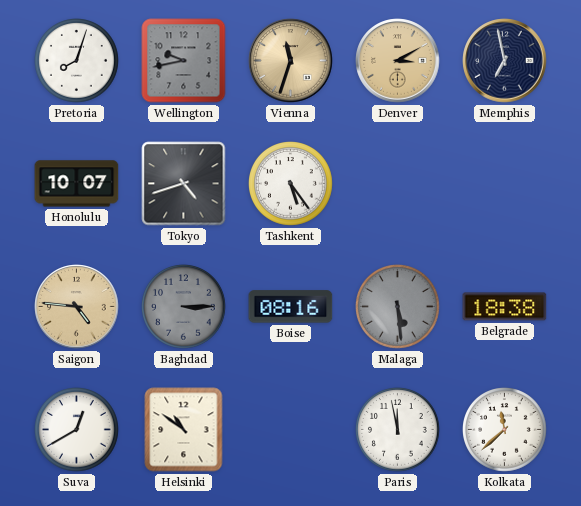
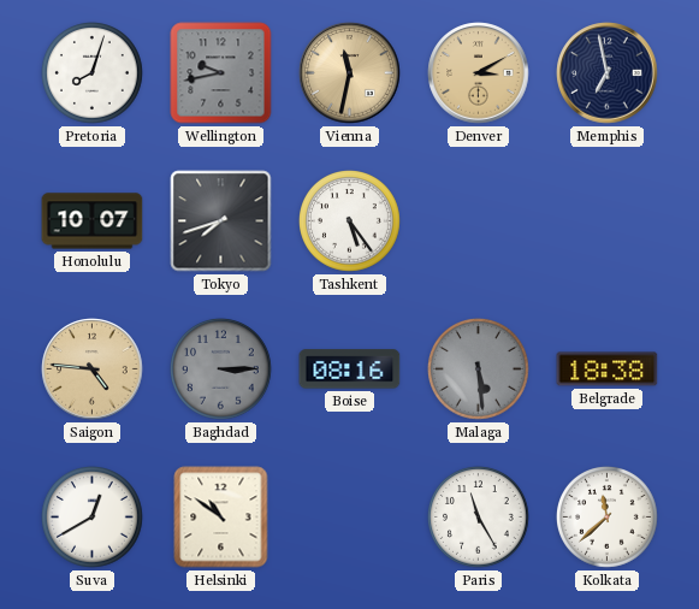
Vienna: 11:33 -> 11:32
Tokyo: 4:42 -> 7:42
Paris: 11:58 -> 11:25
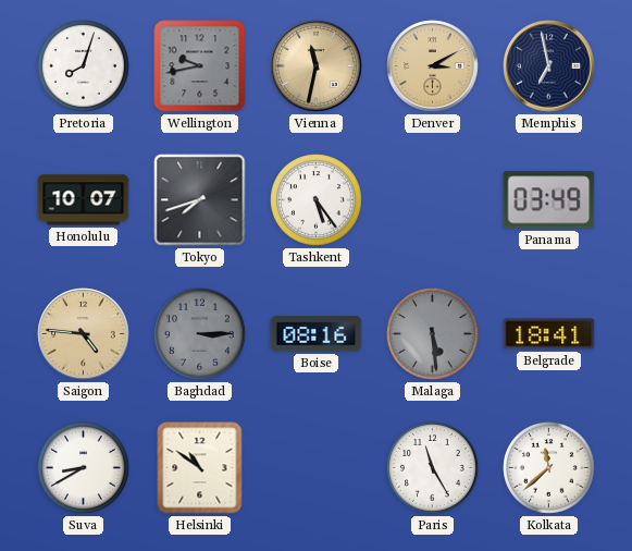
Panama: none -> 03:49
Belgrade: 18:38 -> 18:41
Suva: 12:40 -> 8:40
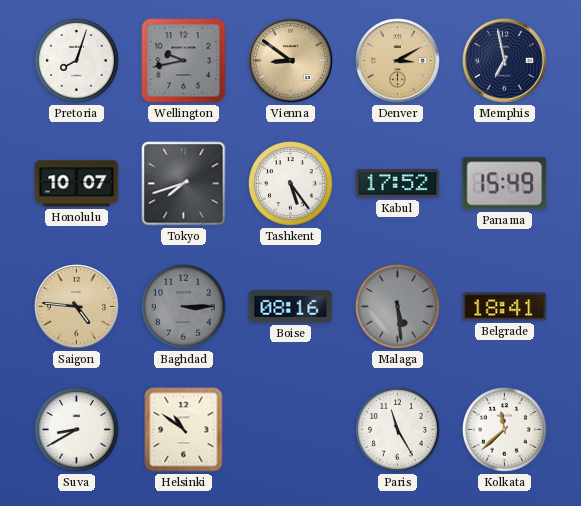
Vienna: 11:32 -> 8:51
Kabul: none -> 17:52
Panama: 03:49 -> 15:49
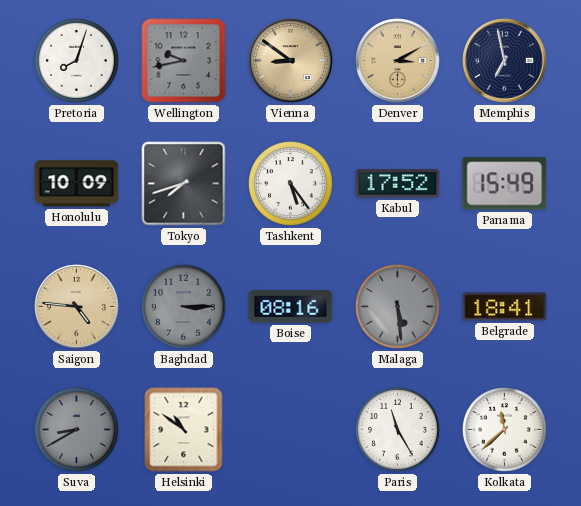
Honolulu: 10:07 -> 10:09
Suva dial: white -> grey
